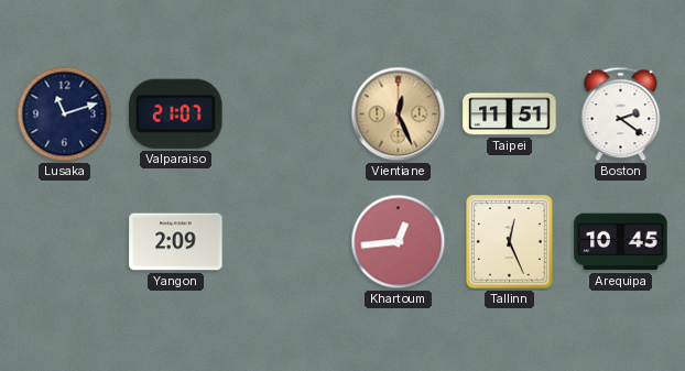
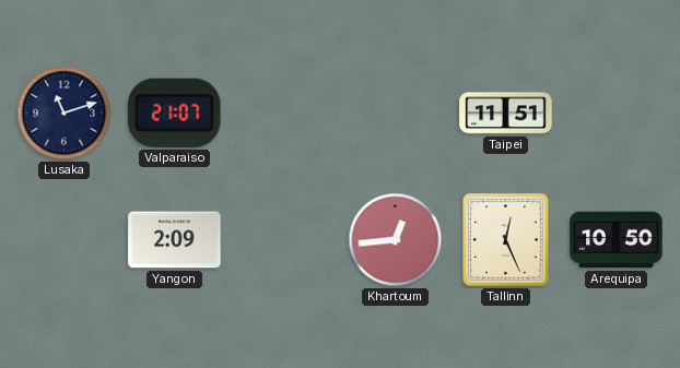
Vientiane: 12:26 -> none
Boston: 2:21 -> none
Arequipa: 10:45 -> 10:50
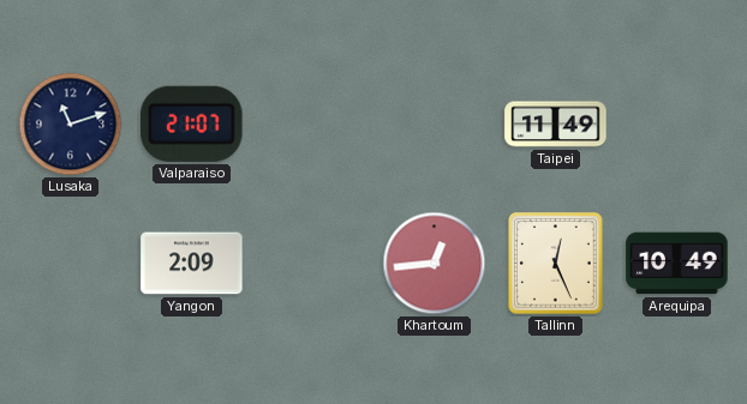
Taipei: 11:51 -> 11:49
Arequipa: 10:50 -> 10:49
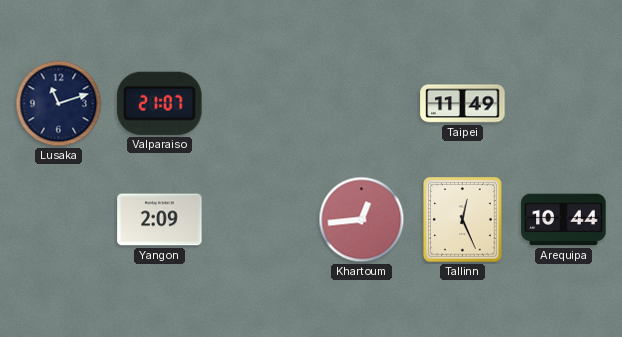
Arequipa: 10:49 -> 10:44
